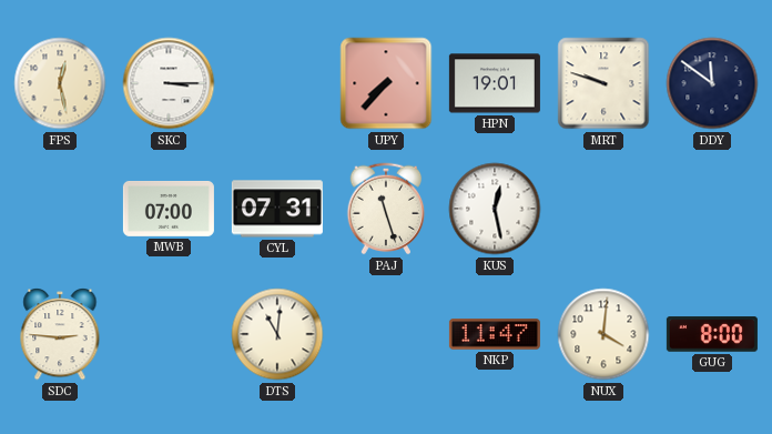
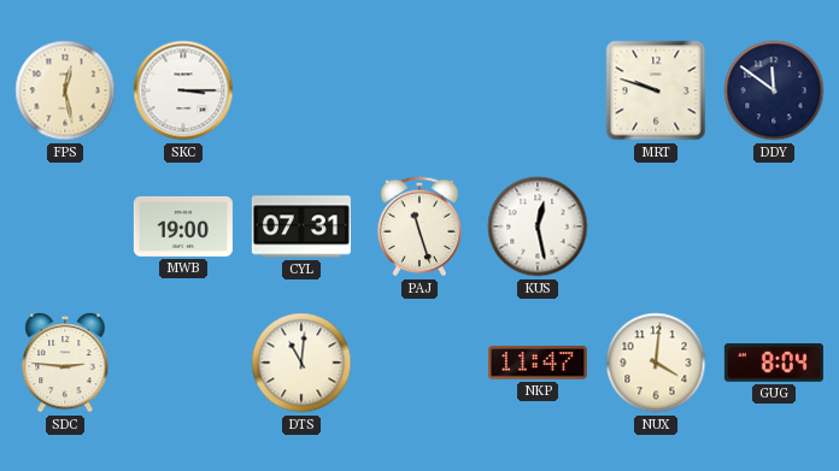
UPY: 7:37 -> none
HPN: 19:01 -> none
MWB: 07:00 -> 19:00
GUG: 8:00 -> 8:04
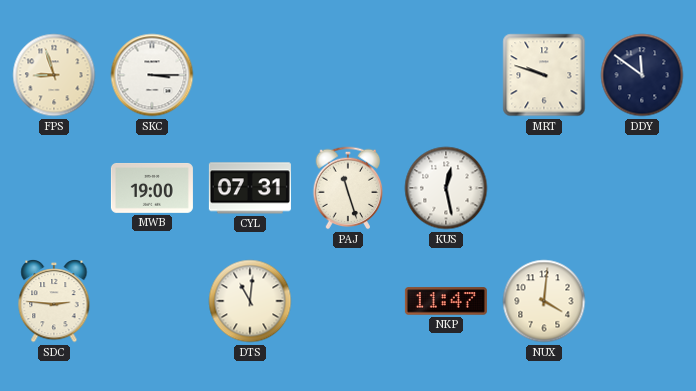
FPS: 12:28 -> 8:57
GUG: 8:04 -> none
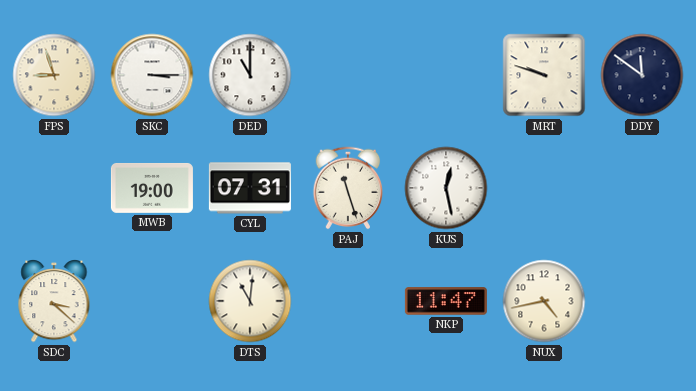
DED: none -> 11:00
SDC: 2:46 -> 3:22
NUX: 4:01 -> 4:43
